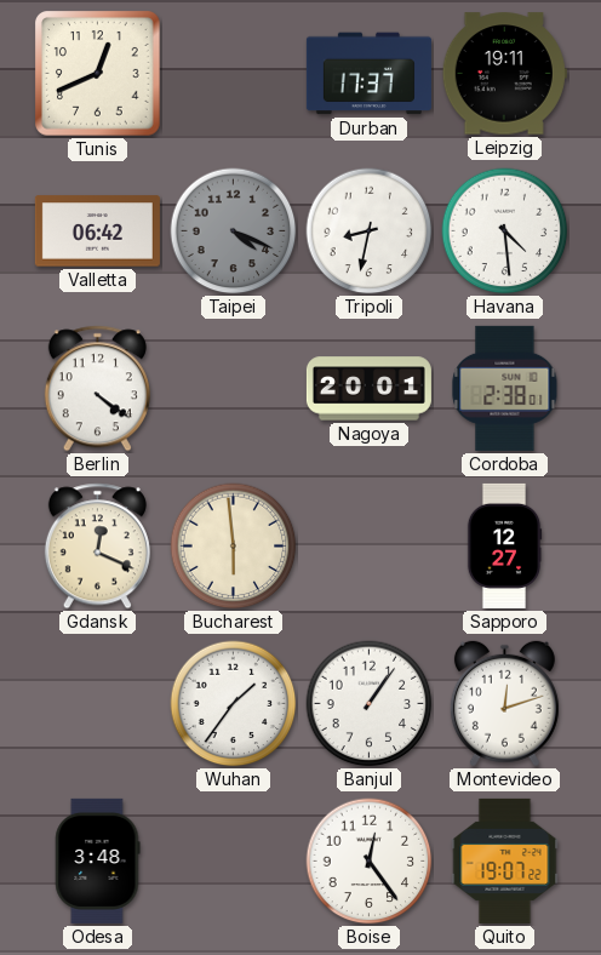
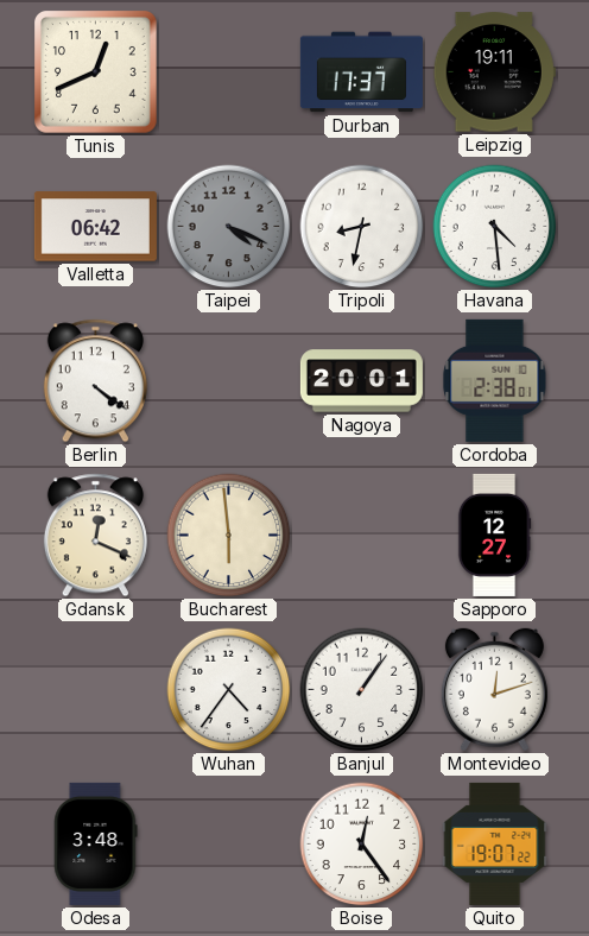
Wuhan: 1:36 -> 4:36
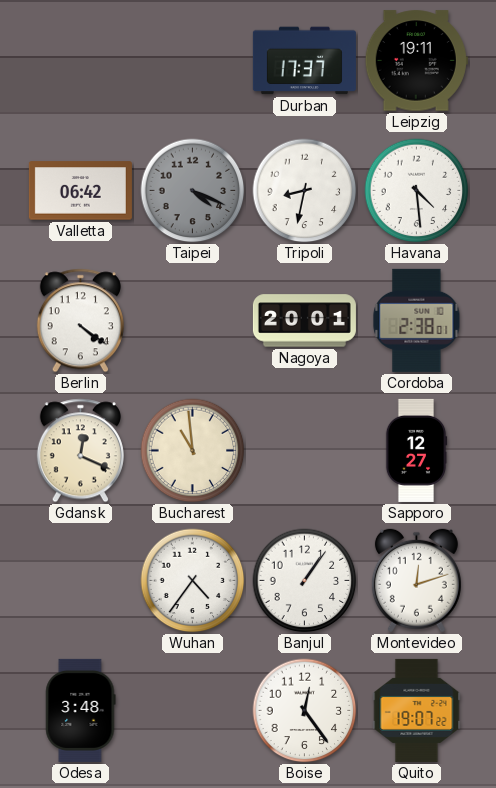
Tunis: 12:41 -> none
Bucharest: 5:59 -> 10:59
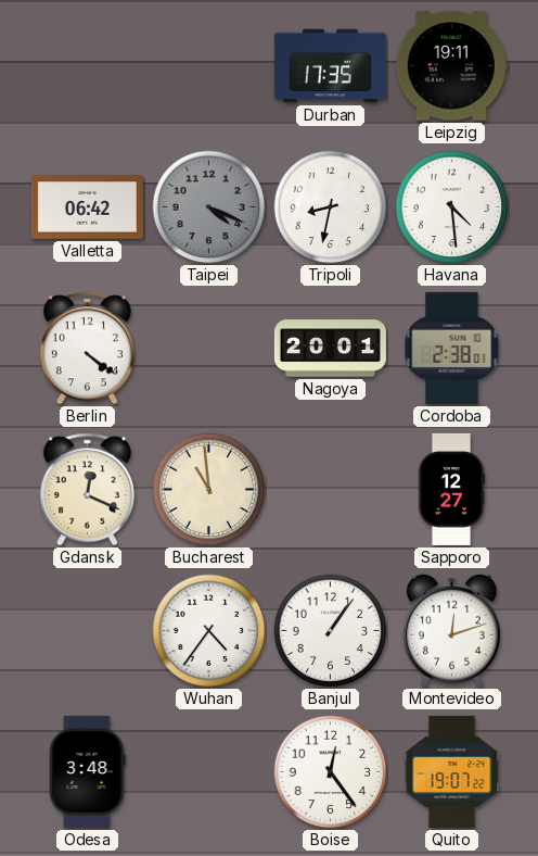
Durban: 17:37 -> 17:35
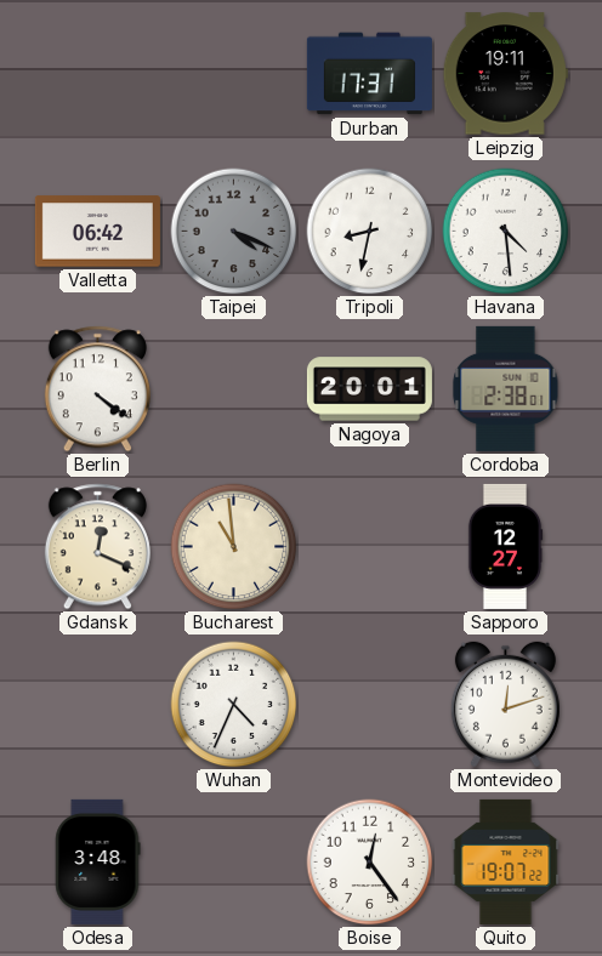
Durban: 17:35 -> 17:31
Wuhan: 4:36 -> 4:34
Banjul: 1:06 -> none
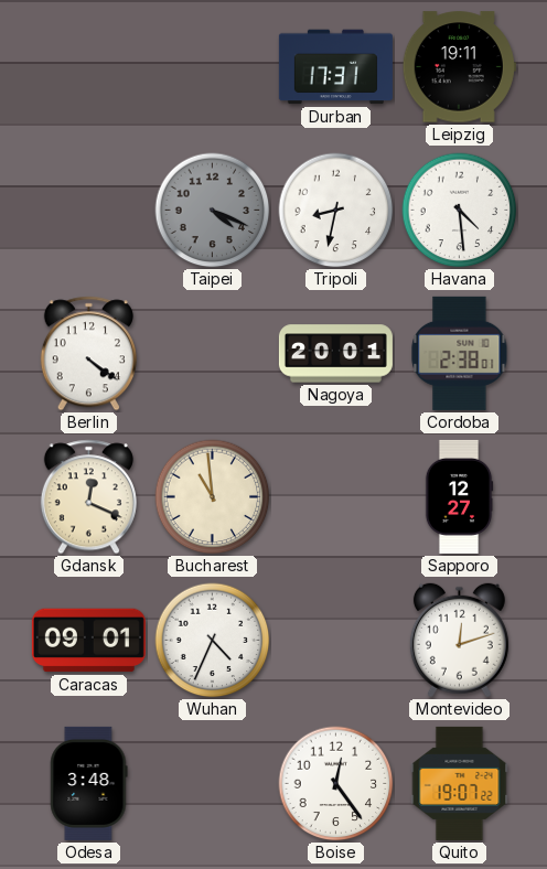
Valletta: 06:42 -> none
Caracas: none -> 09:01
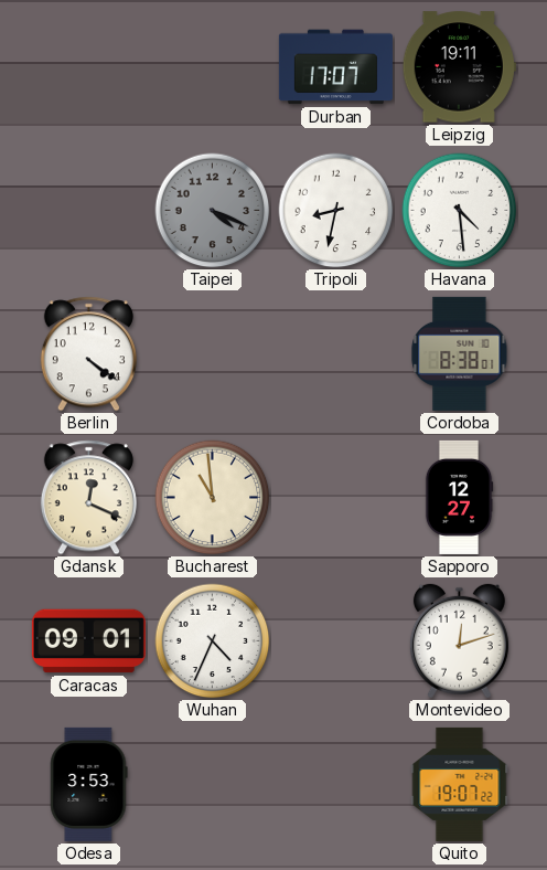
Durban: 17:31 -> 17:07
Nagoya: 20:01 -> none
Cordoba: 2:38 -> 8:38
Odesa: 3:48 -> 3:53
Boise: 12:24 -> none
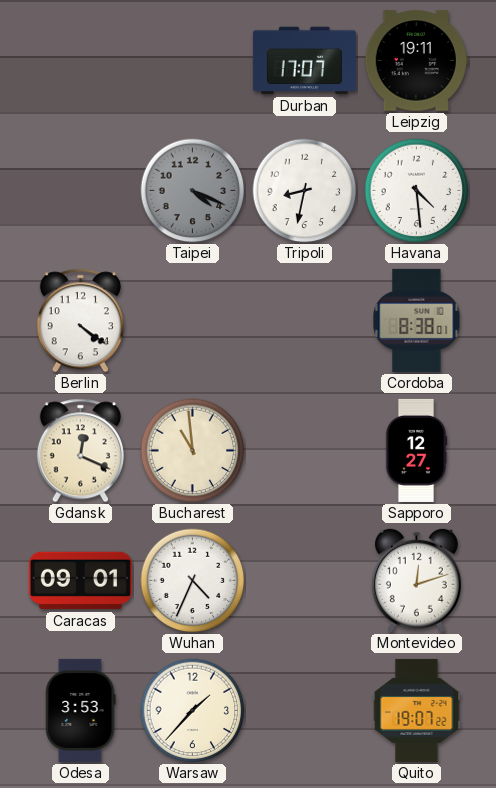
Warsaw: none -> 1:37
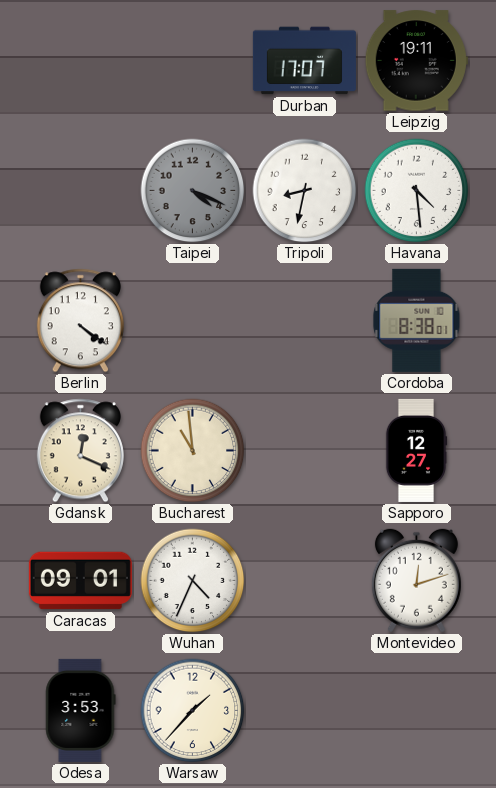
Quito: 19:07 -> none
